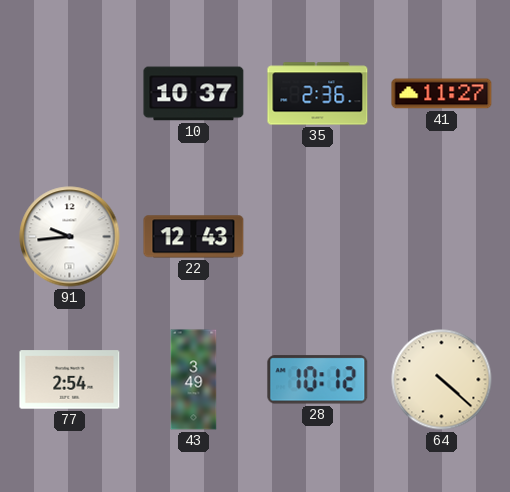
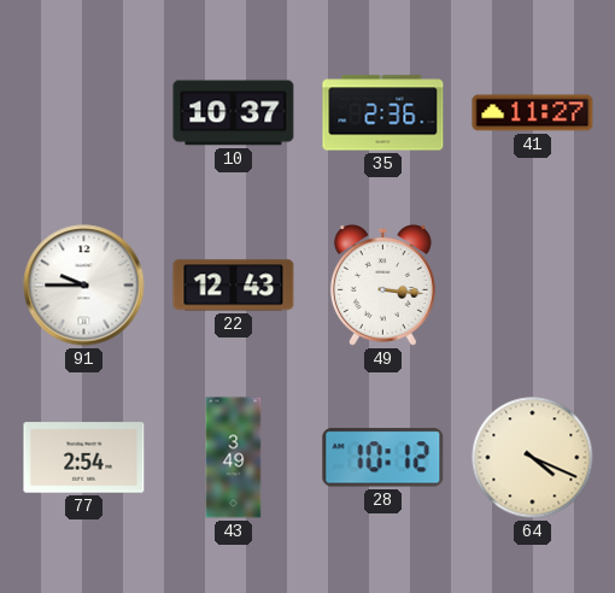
91: 9:44 -> 9:45
49: none -> 3:16
64: 4:22 -> 4:19
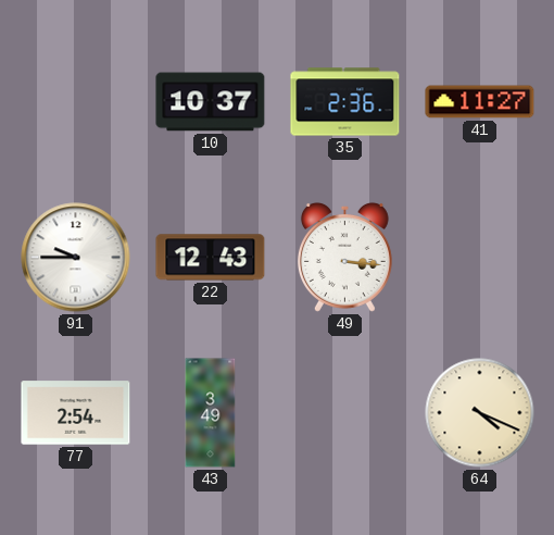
28: 10:12 -> none
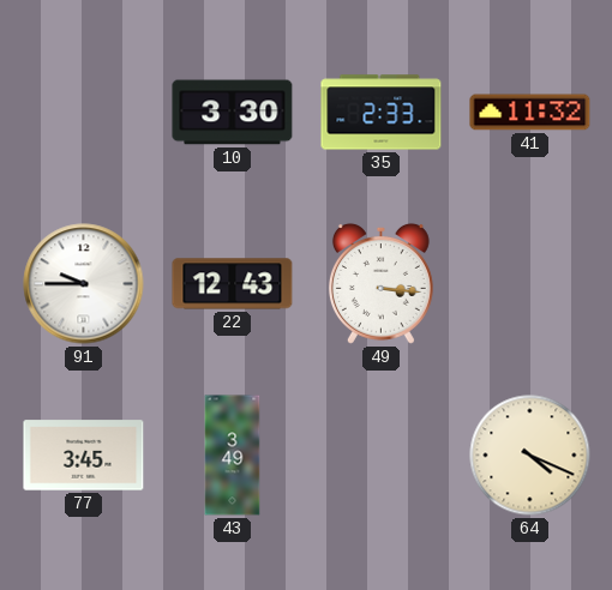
10: 10:37 -> 3:30
35: 2:36 -> 2:33
41: 11:27 -> 11:32
77: 2:54 -> 3:45
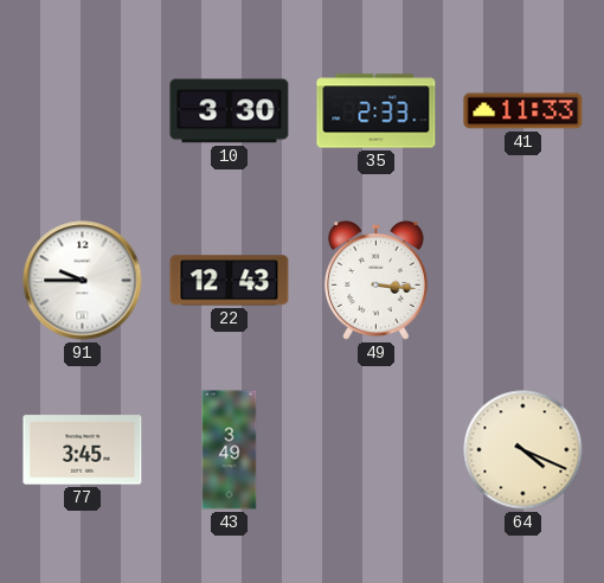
41: 11:32 -> 11:33
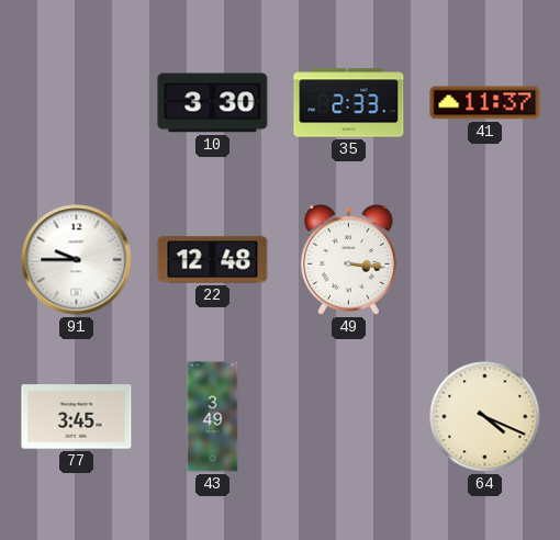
41: 11:33 -> 11:37
22: 12:43 -> 12:48
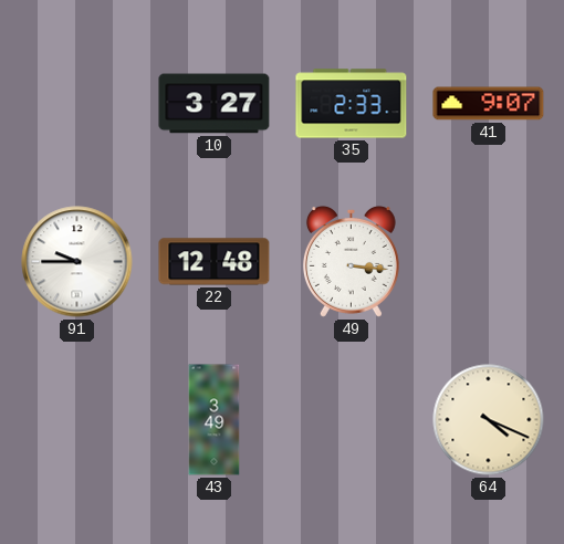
10: 3:30 -> 3:27
41: 11:37 -> 9:07
77: 3:45 -> none
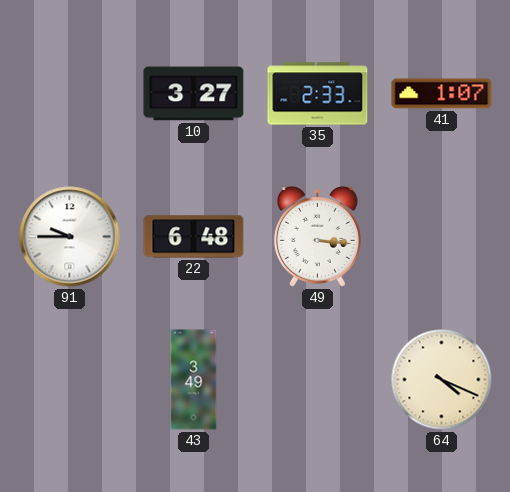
41: 9:07 -> 1:07
22: 12:48 -> 6:48
